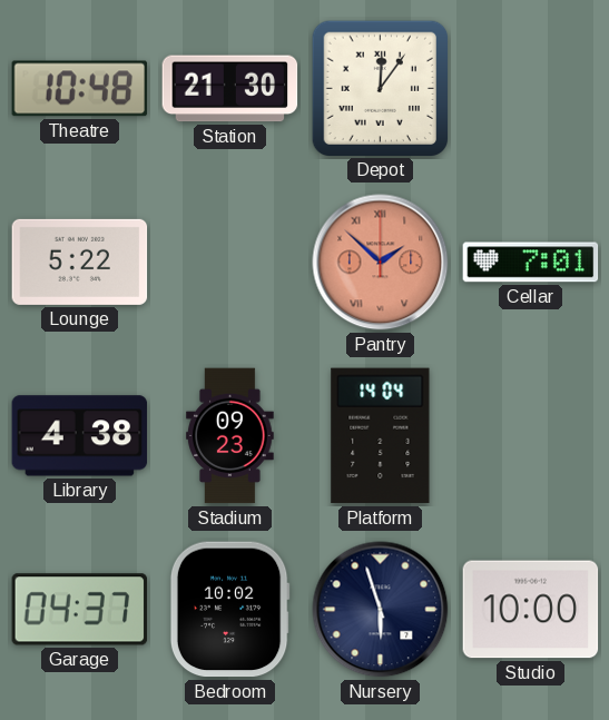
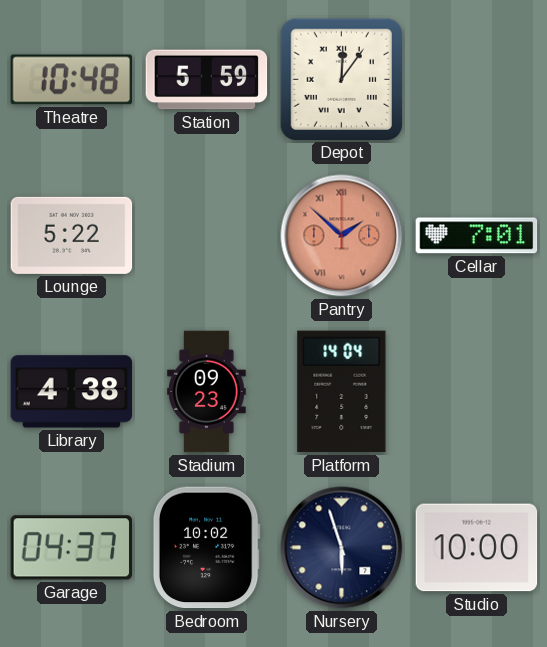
Station: 21:30 -> 5:59
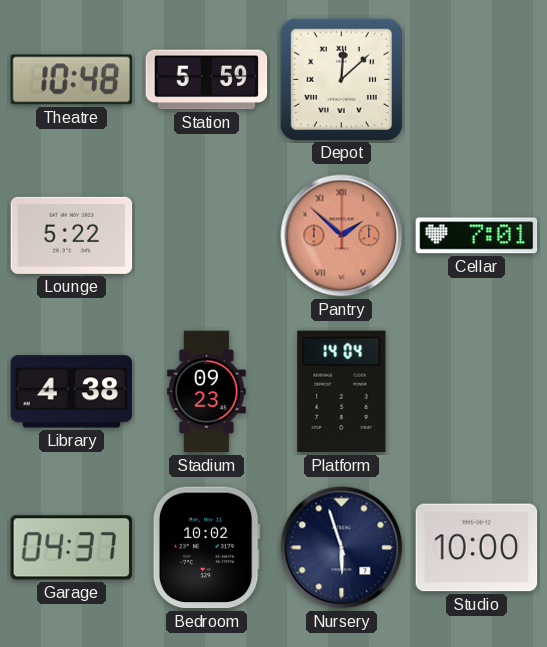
Depot: 12:06 -> 12:08
